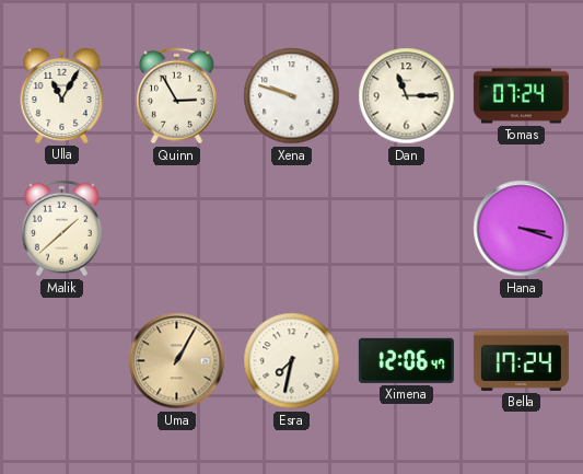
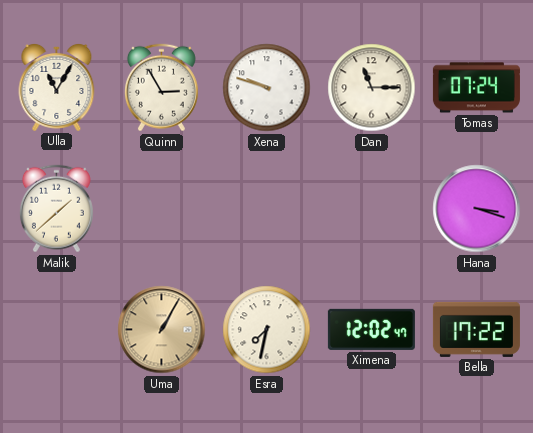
Ximena: 12:06 -> 12:02
Bella: 17:24 -> 17:22
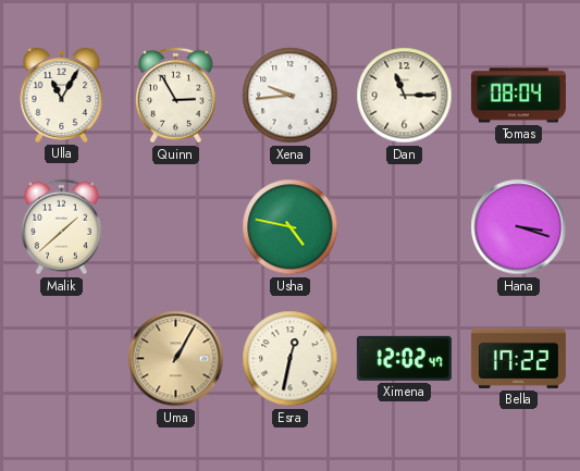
Xena: 9:48 -> 9:44
Tomas: 07:24 -> 08:04
Usha: none -> 4:47
Esra: 7:32 -> 12:32
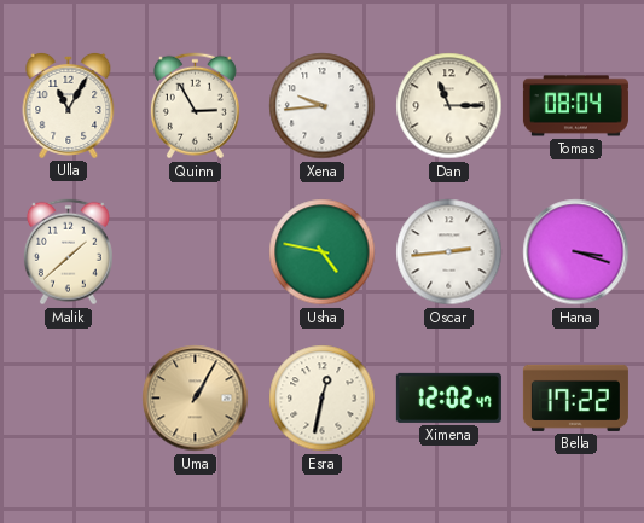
Oscar: none -> 2:44
